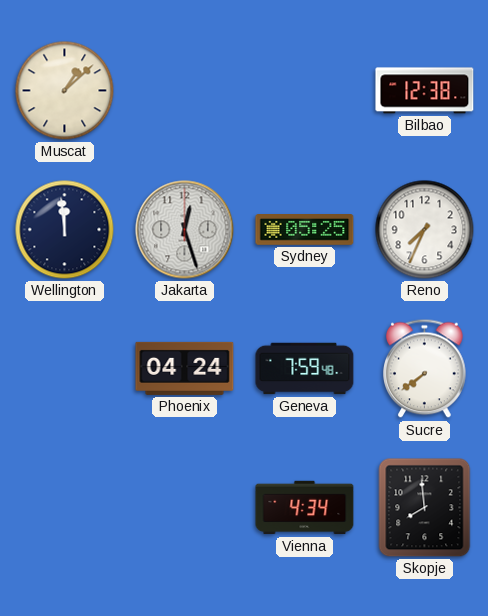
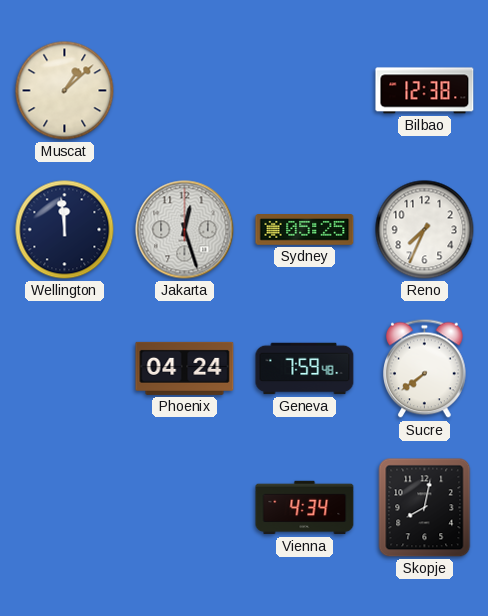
Skopje: 7:59 -> 8:02
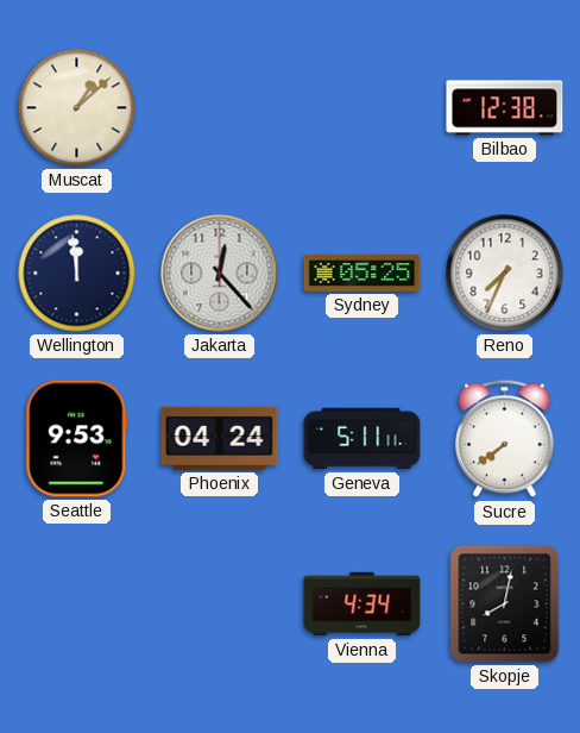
Jakarta: 12:27 -> 12:23
Seattle: none -> 9:53
Geneva: 7:59 -> 5:11
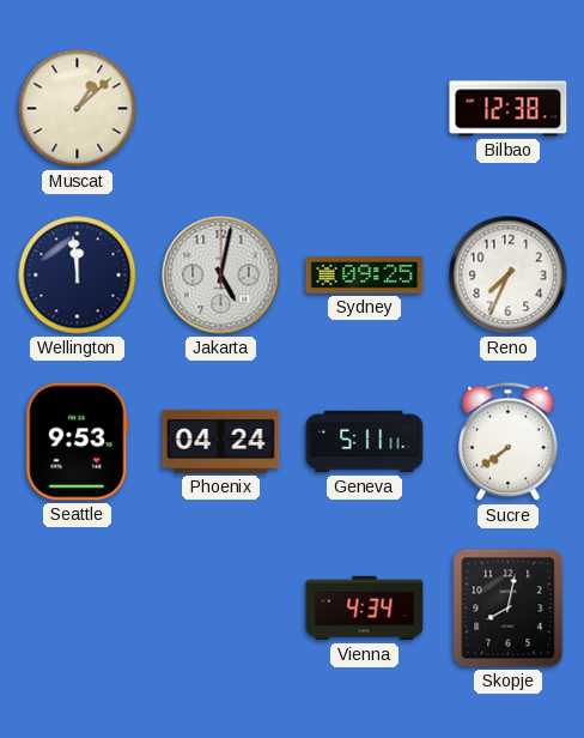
Jakarta: 12:23 -> 5:02
Sydney: 05:25 -> 09:25
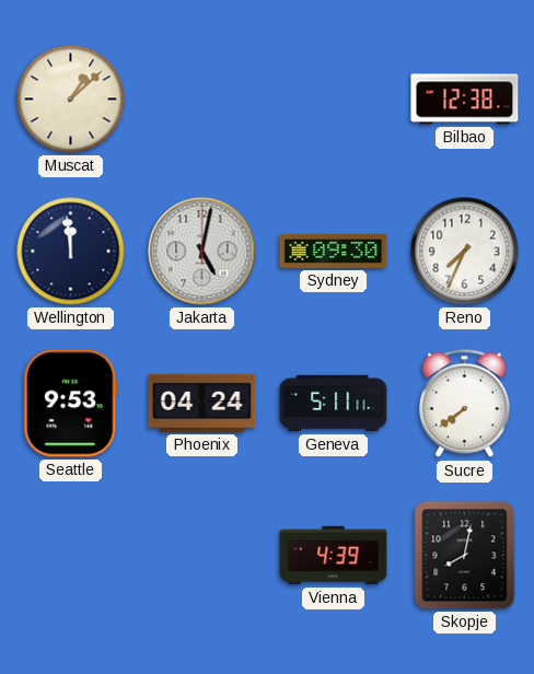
Sydney: 09:25 -> 09:30
Vienna: 4:34 -> 4:39
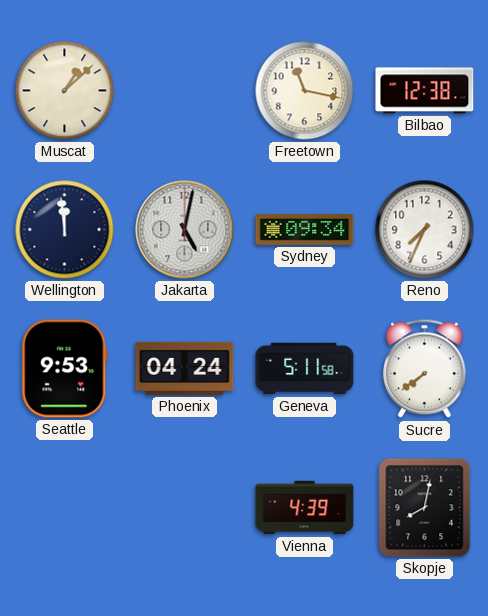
Freetown: none -> 11:17
Sydney: 09:30 -> 09:34
Geneva: 5:11:11 -> 5:11:58
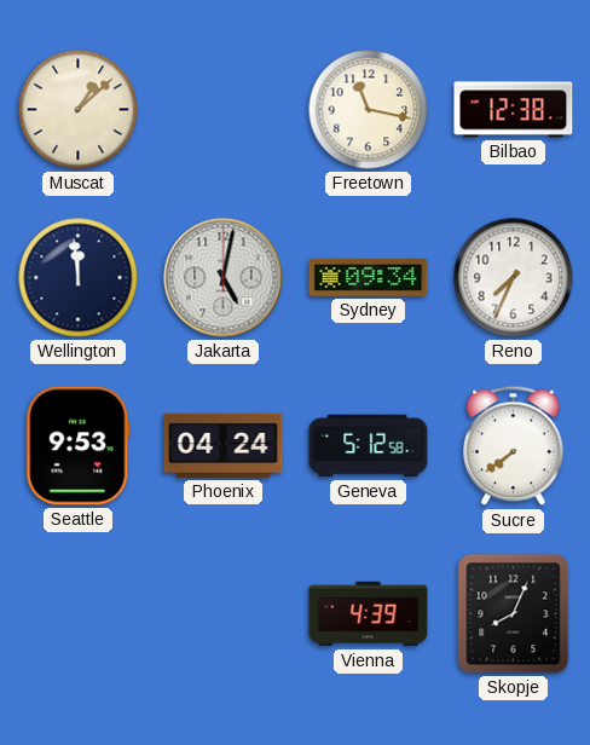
Geneva: 5:11 -> 5:12
Skopje: 8:02 -> 8:04
